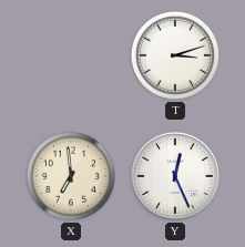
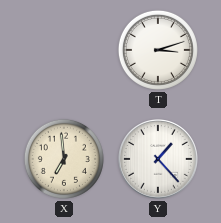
Y: 12:26 -> 1:23
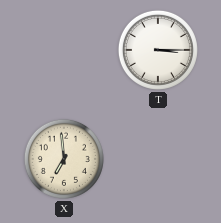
T: 3:12 -> 3:15
Y: 1:23 -> none
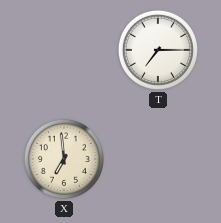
T: 3:15 -> 7:15
